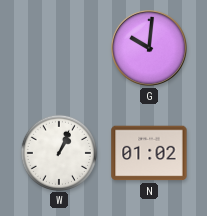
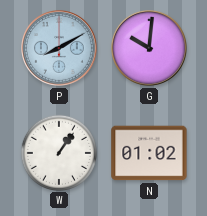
P: none -> 8:10
W: 1:04 -> 1:06
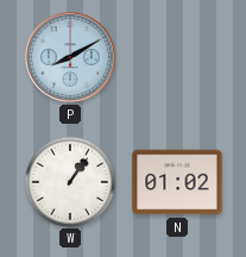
G: 10:01 -> none
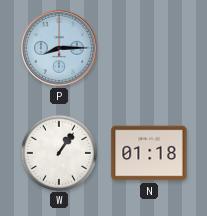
P: 8:10 -> 8:15
N: 01:02 -> 01:18
